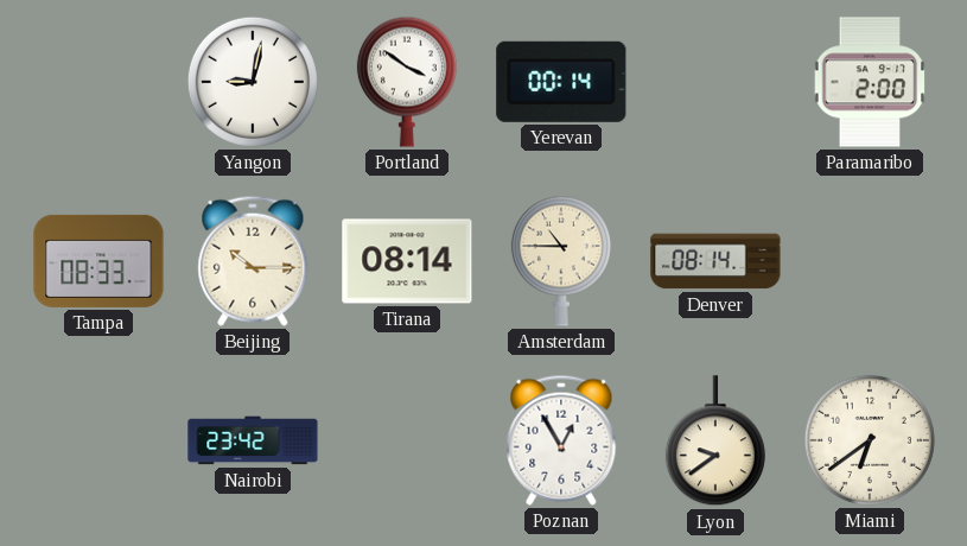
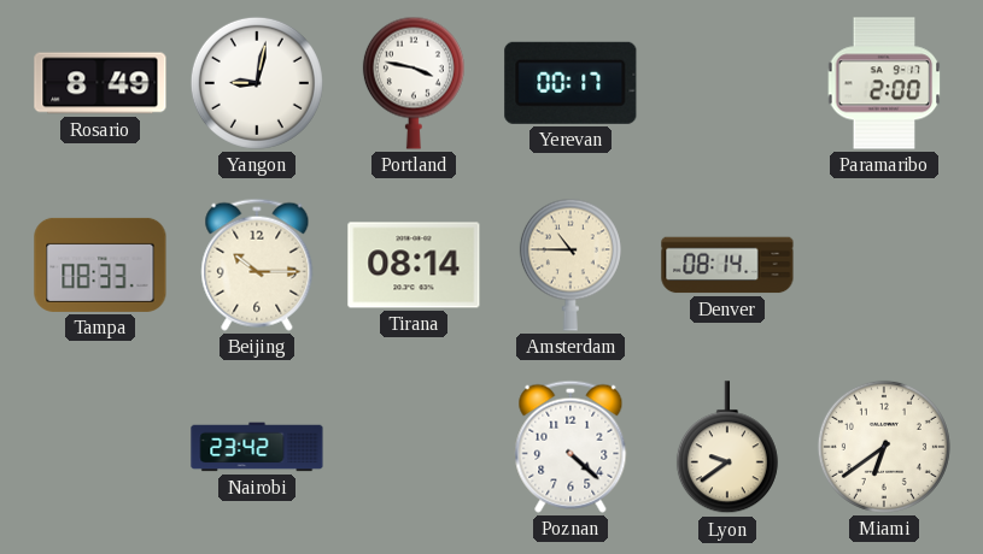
Rosario: none -> 8:49
Portland: 3:51 -> 3:47
Yerevan: 00:14 -> 00:17
Poznan: 12:55 -> 4:22
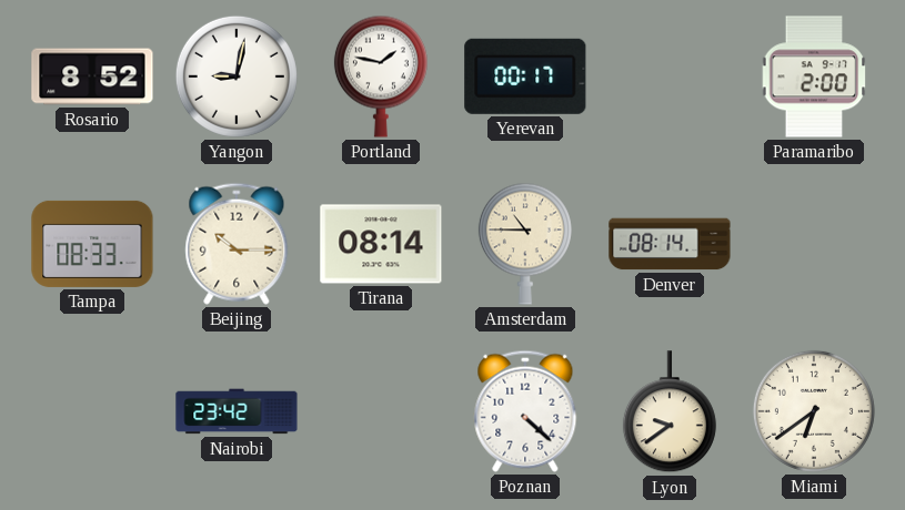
Rosario: 8:49 -> 8:52
Portland: 3:47 -> 1:47
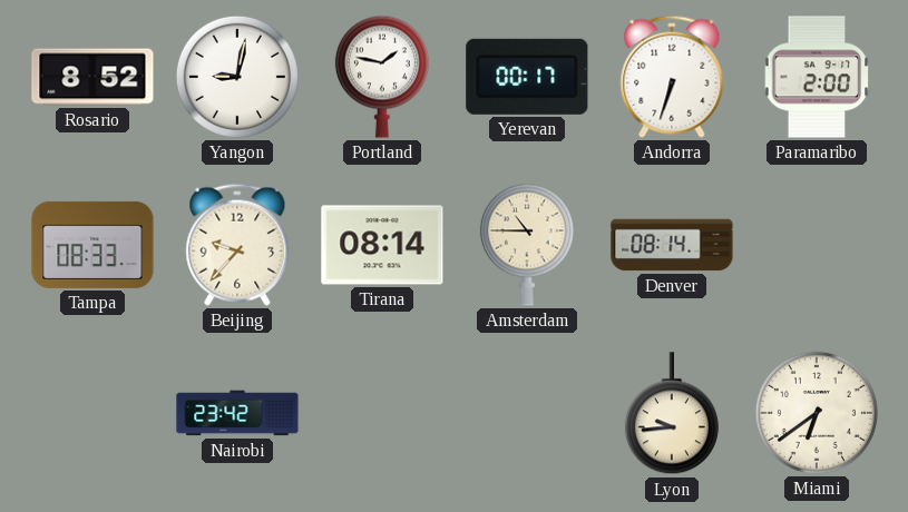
Andorra: none -> 6:33
Beijing: 10:15 -> 9:37
Poznan: 4:22 -> none
Lyon: 9:39 -> 9:44
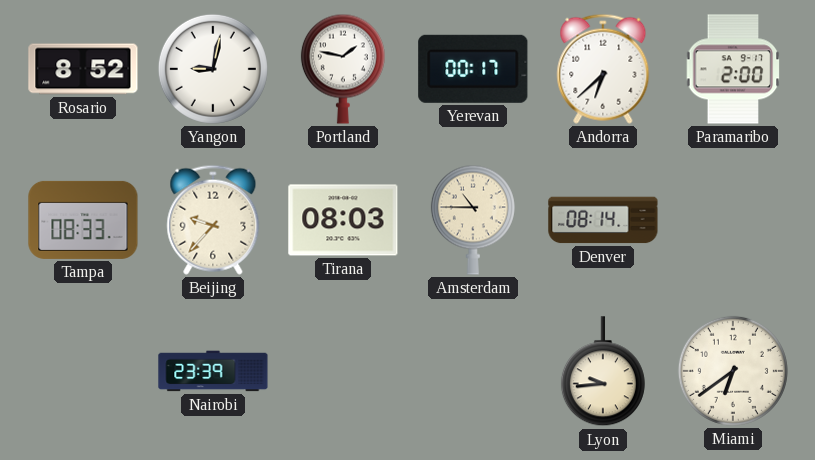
Andorra: 6:33 -> 6:38
Tirana: 08:14 -> 08:03
Nairobi: 23:42 -> 23:39
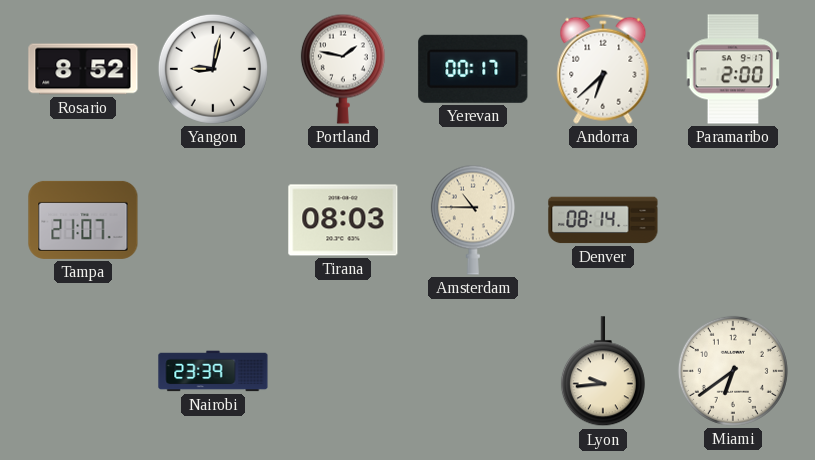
Tampa: 08:33 -> 21:07
Beijing: 9:37 -> none
